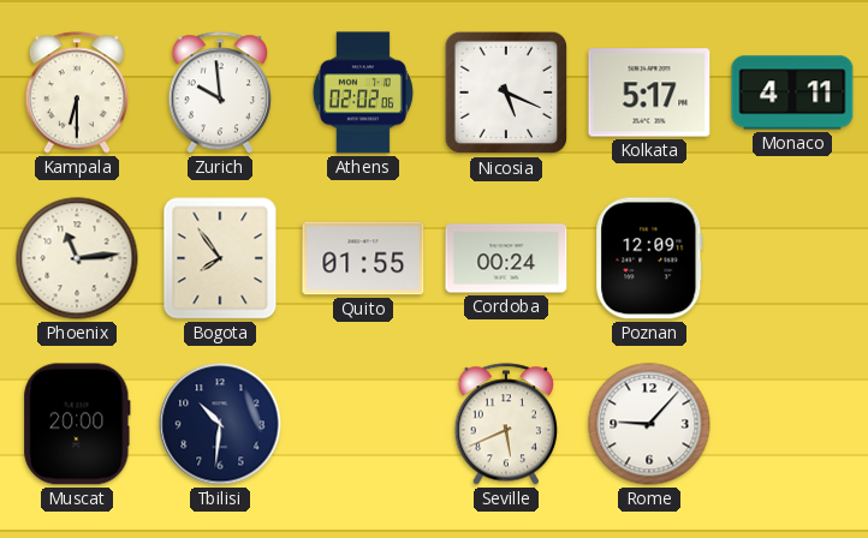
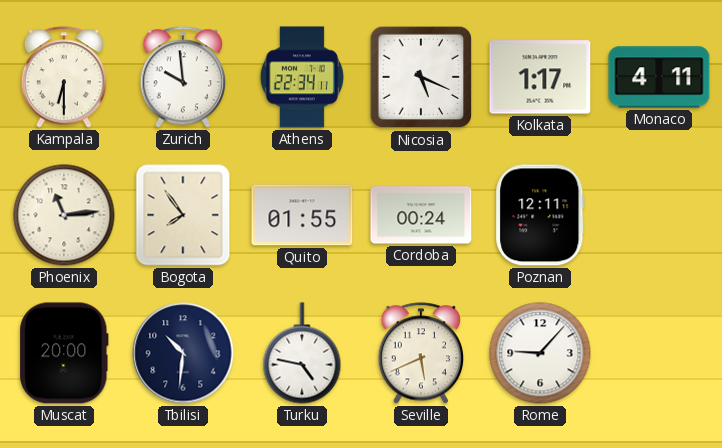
Athens: 02:02 -> 22:34
Kolkata: 5:17 -> 1:17
Poznan: 12:09 -> 12:11
Turku: none -> 4:47
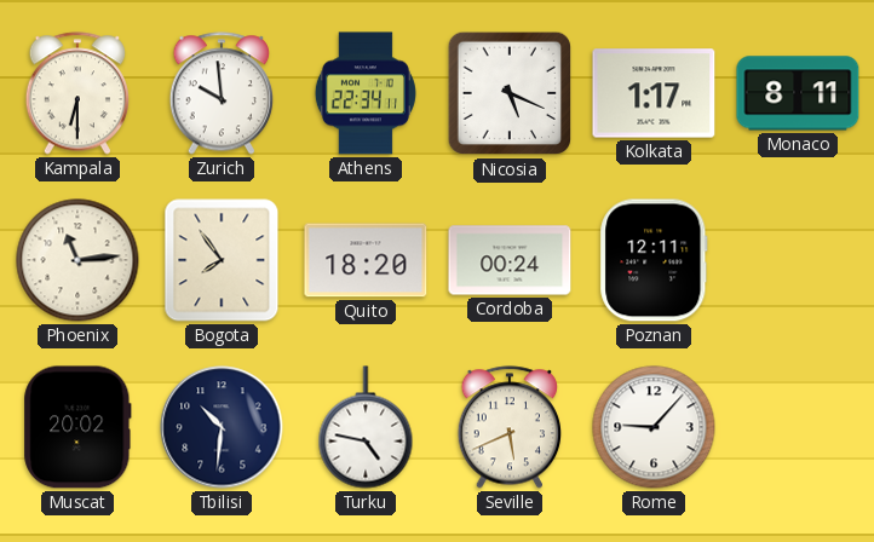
Monaco: 4:11 -> 8:11
Quito: 01:55 -> 18:20
Muscat: 20:00 -> 20:02
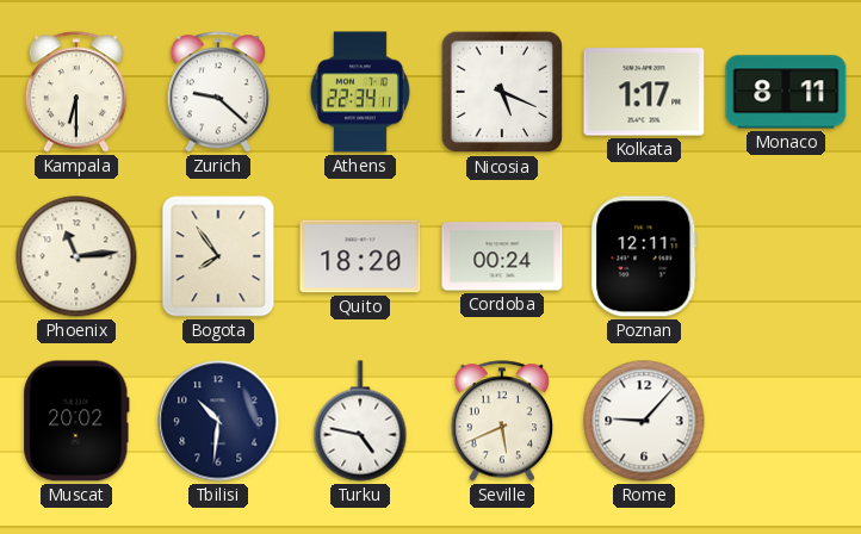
Zurich: 9:59 -> 9:22
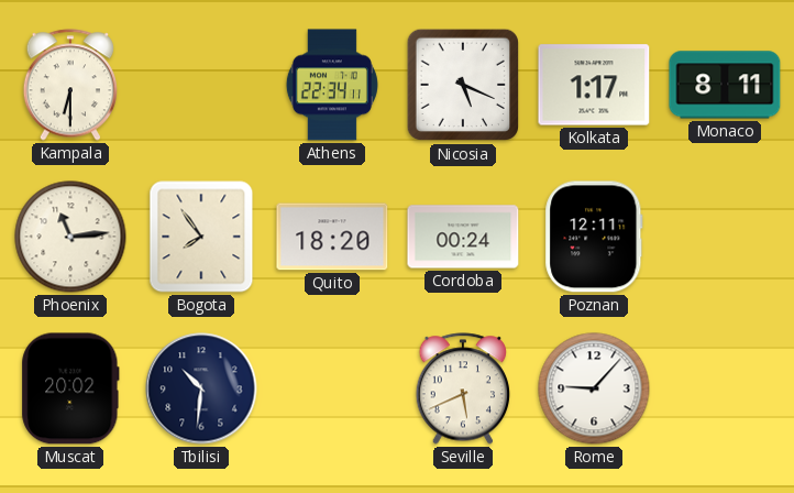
Zurich: 9:22 -> none
Turku: 4:47 -> none
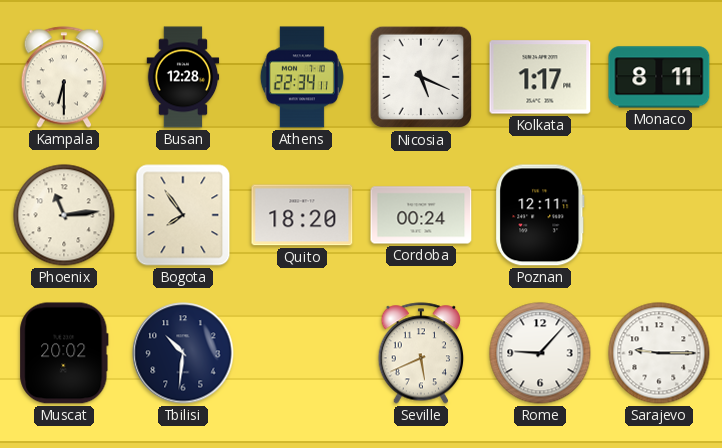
Busan: none -> 12:28
Sarajevo: none -> 9:15
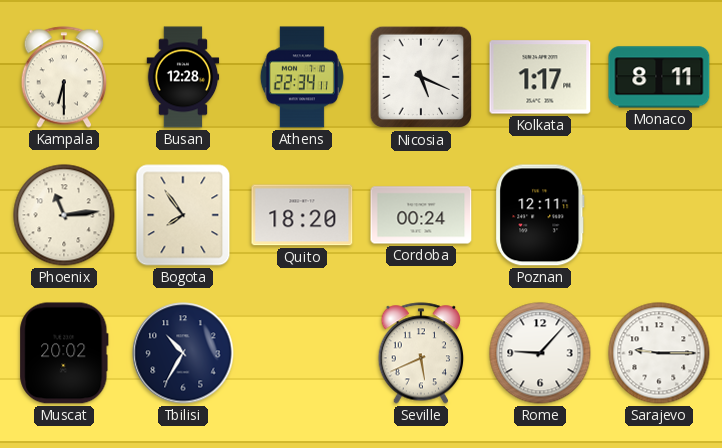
Tbilisi: 10:31 -> 10:35
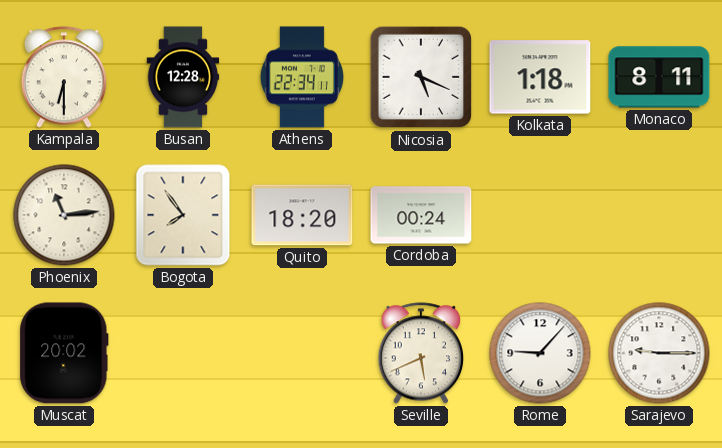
Kolkata: 1:17 -> 1:18
Poznan: 12:11 -> none
Tbilisi: 10:35 -> none
